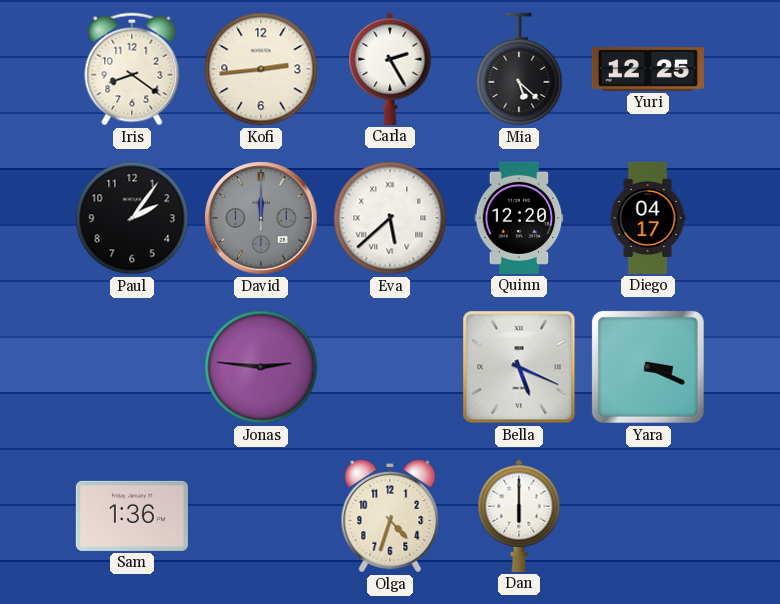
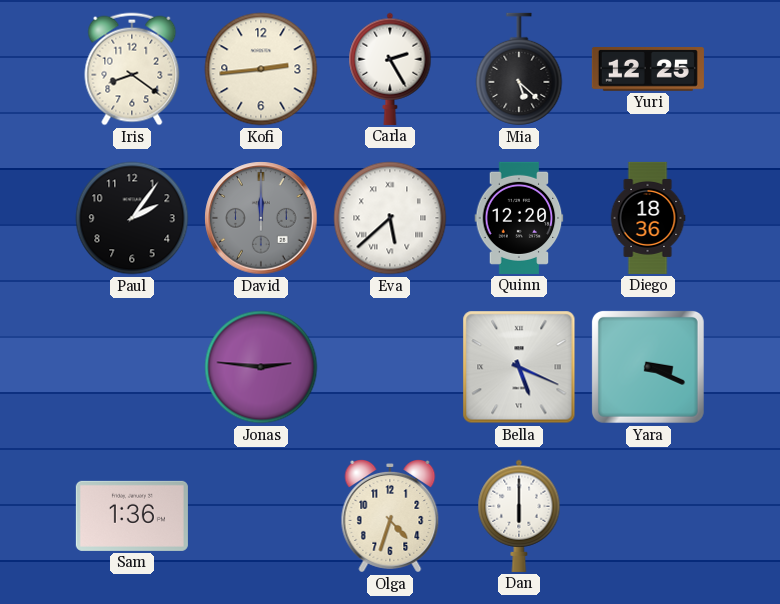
Diego: 04:17 -> 18:36
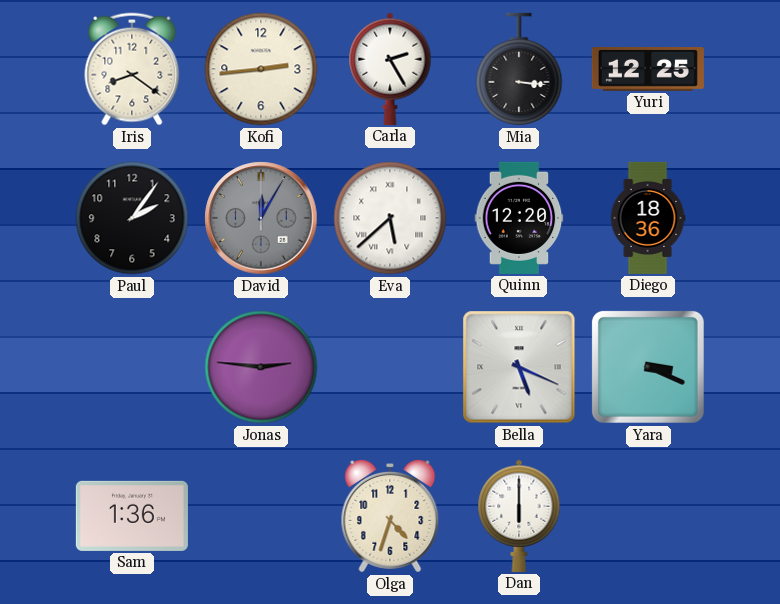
Mia: 5:22 -> 3:16
David: 12:00 -> 12:05
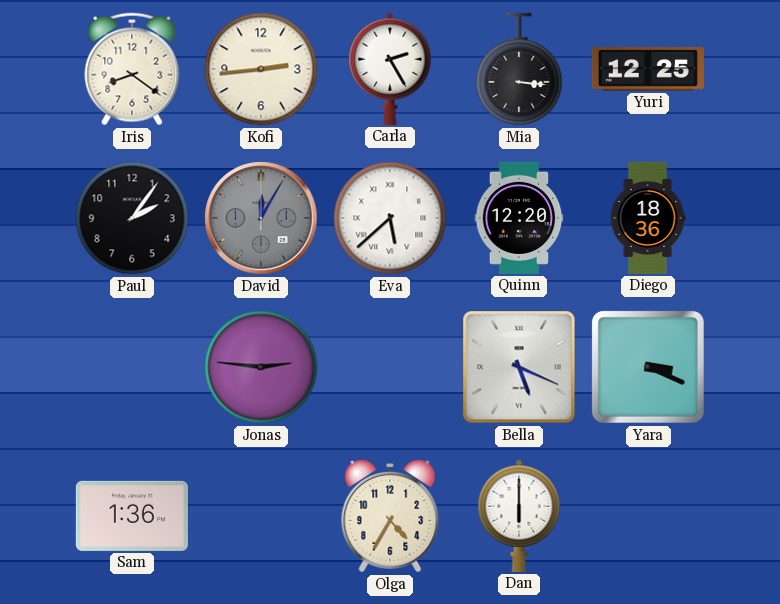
Olga: 4:33 -> 4:35
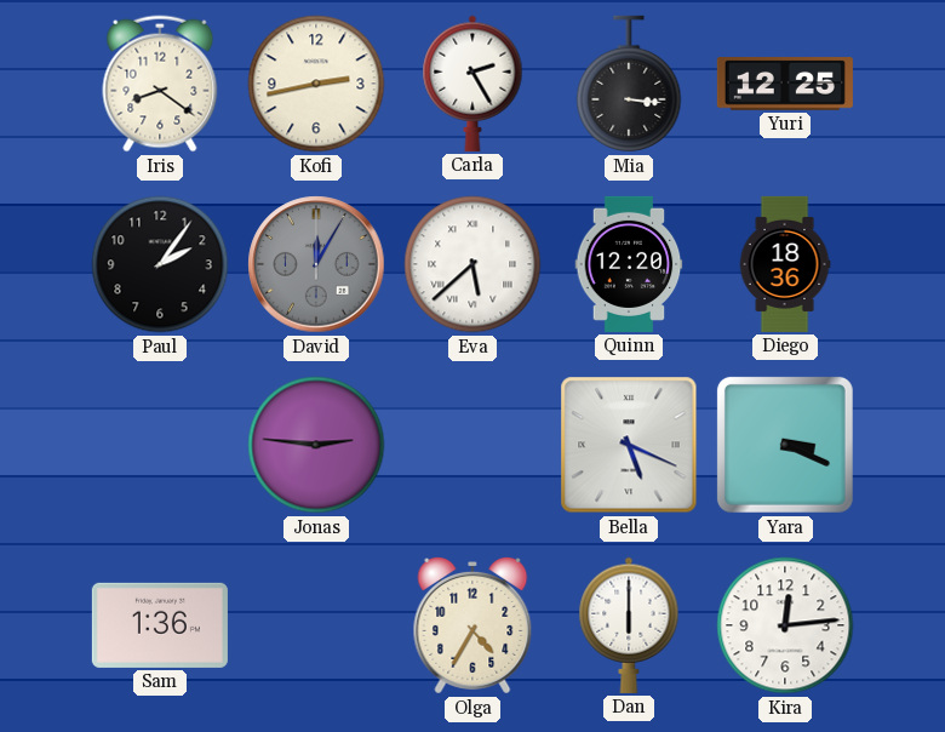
Kofi: 2:44 -> 2:43
Kira: none -> 12:14
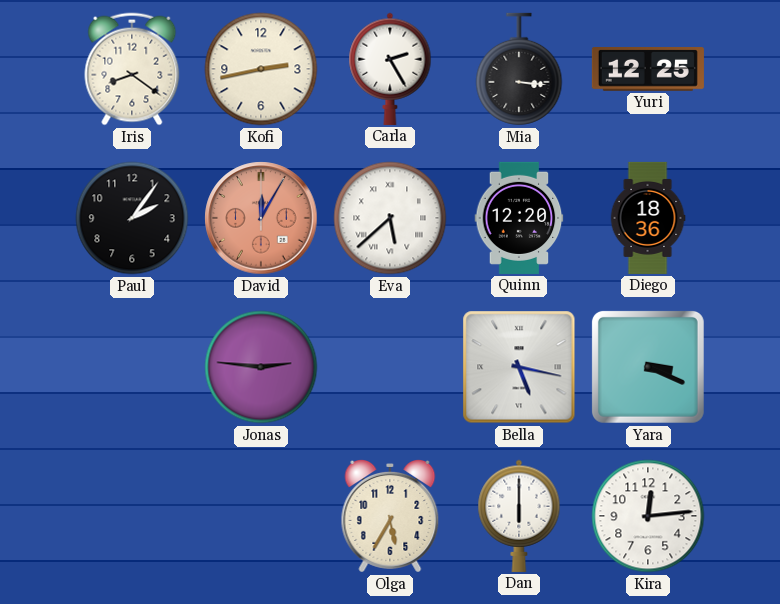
David dial: grey -> salmon
Bella: 5:19 -> 5:17
Sam: 1:36 -> none
Olga: 4:35 -> 5:35
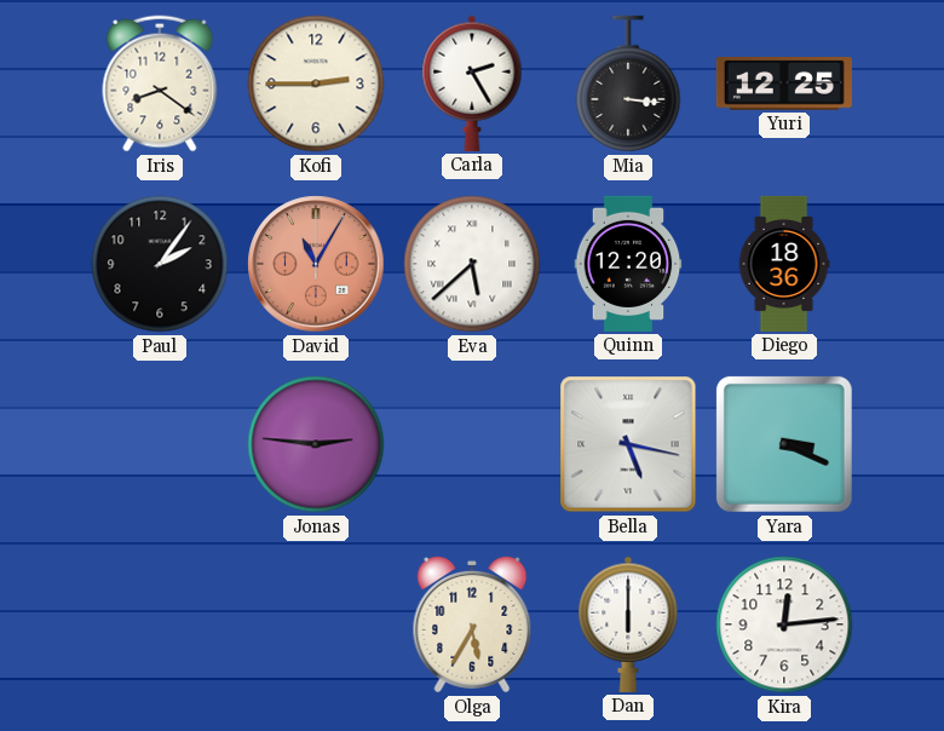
Kofi: 2:43 -> 2:45
David: 12:05 -> 11:05
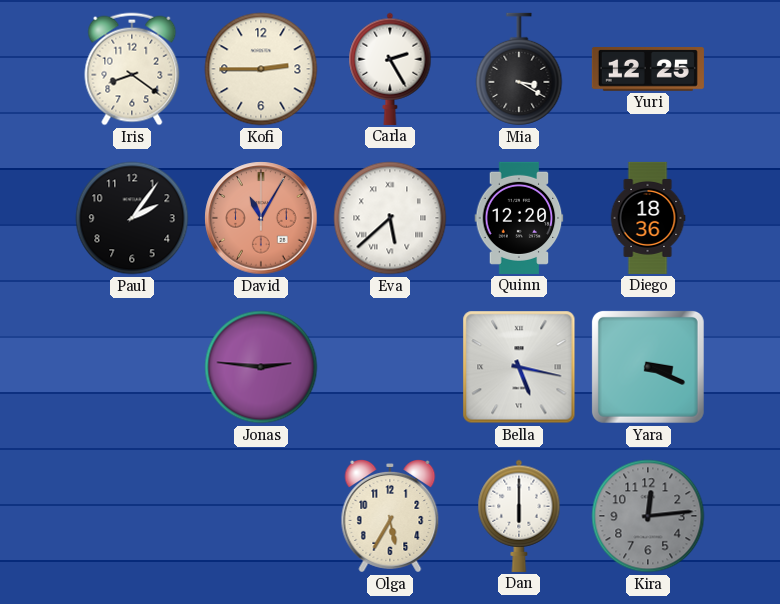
Mia: 3:16 -> 3:20
Kira dial: white -> grey
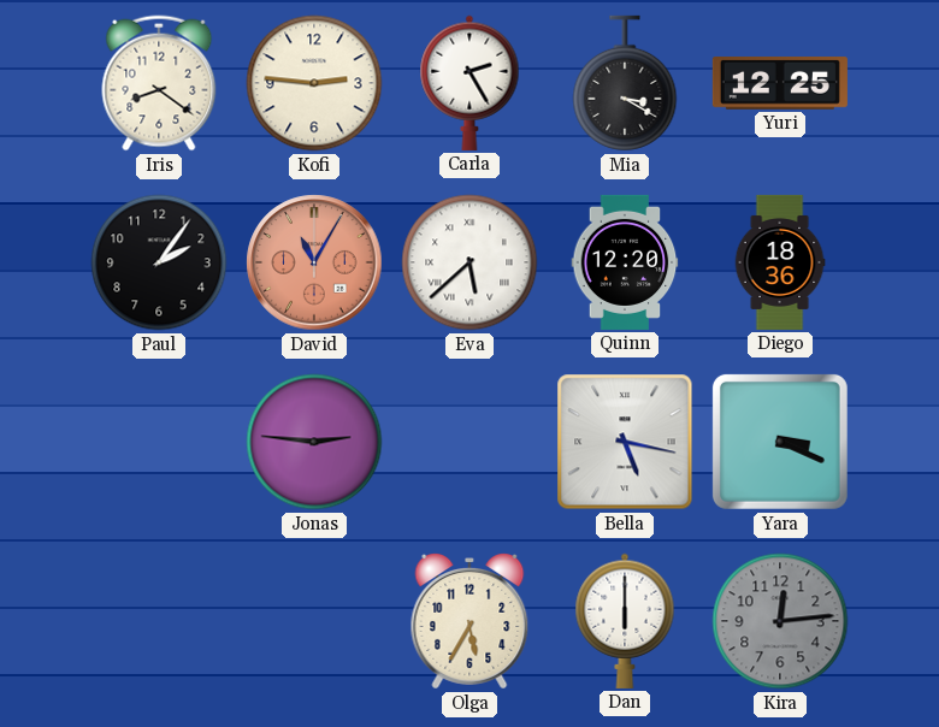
Kofi: 2:45 -> 2:46
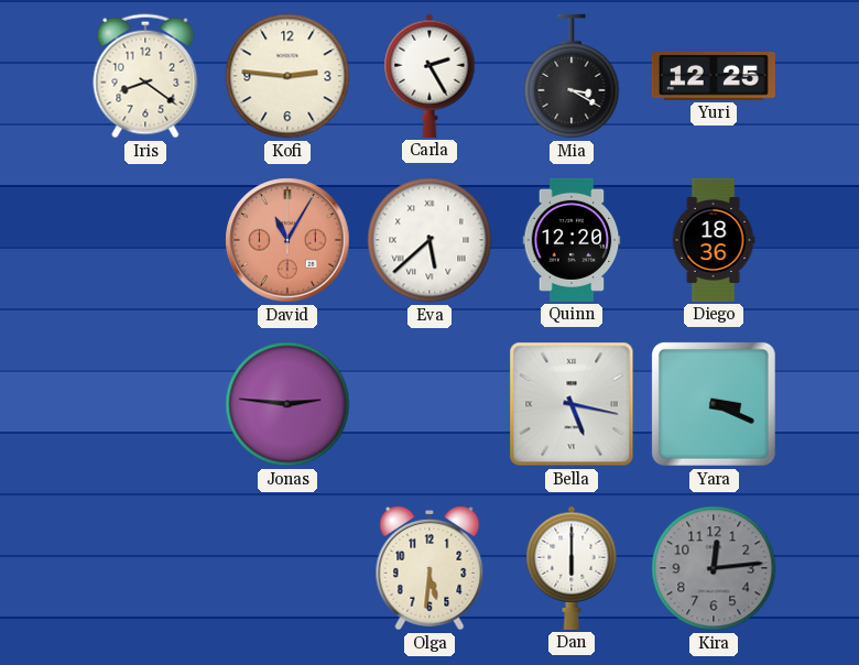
Paul: 2:06 -> none
Olga: 5:35 -> 5:31
